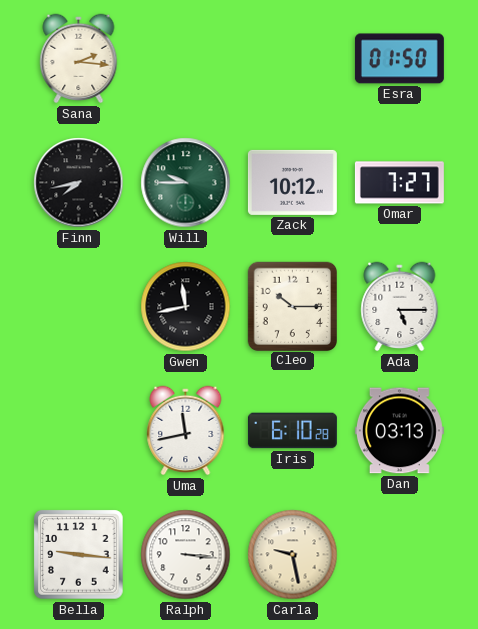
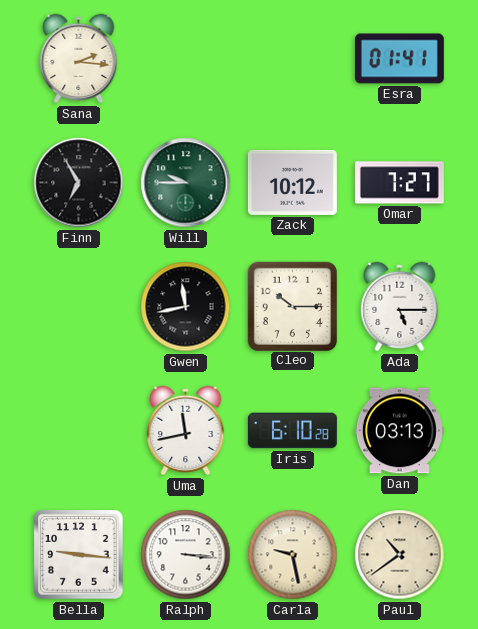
Esra: 01:50 -> 01:41
Finn: 7:43 -> 6:55
Paul: none -> 10:39
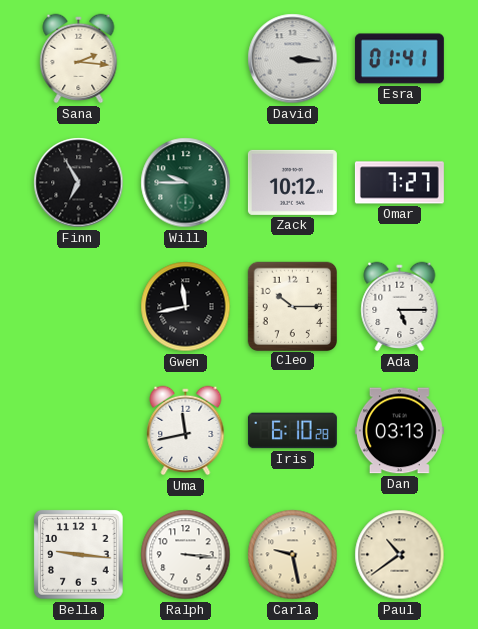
David: none -> 3:16
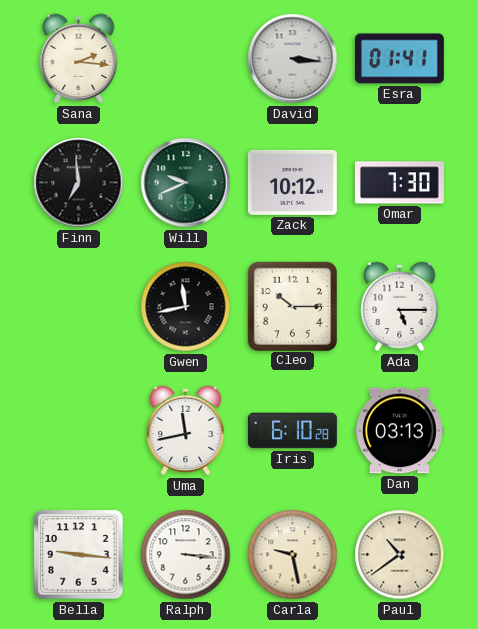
Finn: 6:55 -> 6:59
Will: 9:45 -> 9:41
Omar: 7:27 -> 7:30
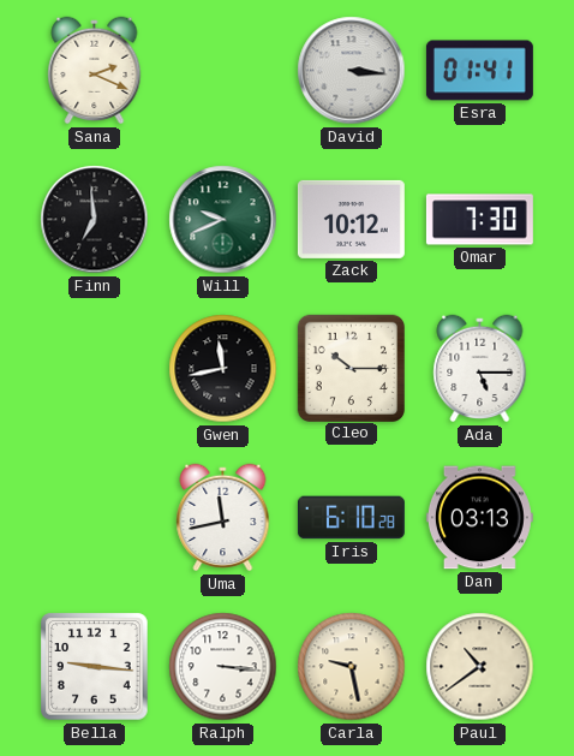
Sana: 2:16 -> 2:19
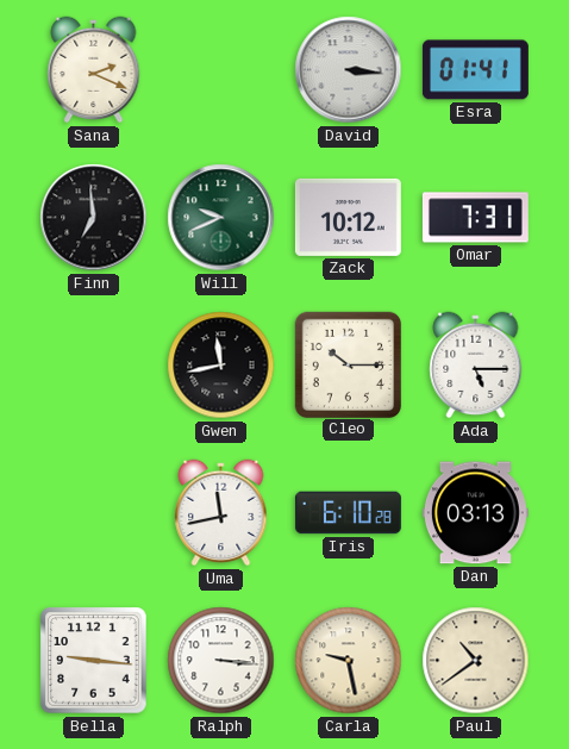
Omar: 7:30 -> 7:31
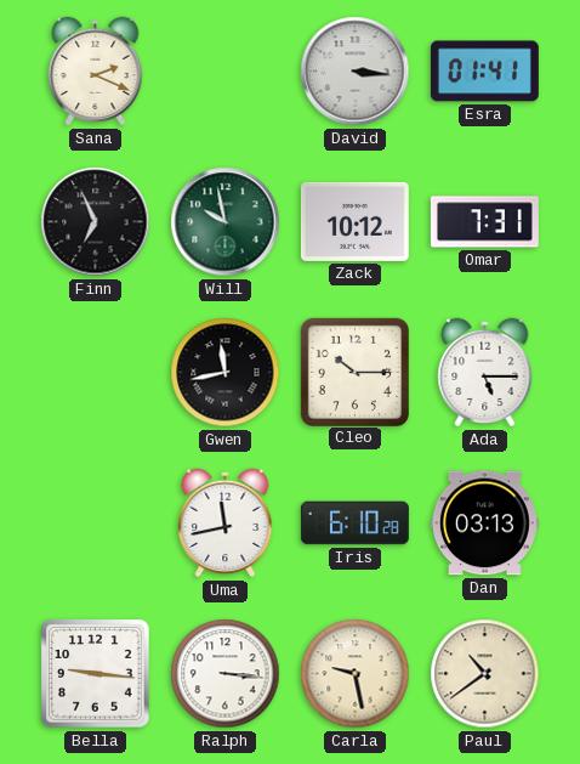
Finn: 6:59 -> 6:56
Will: 9:41 -> 9:58
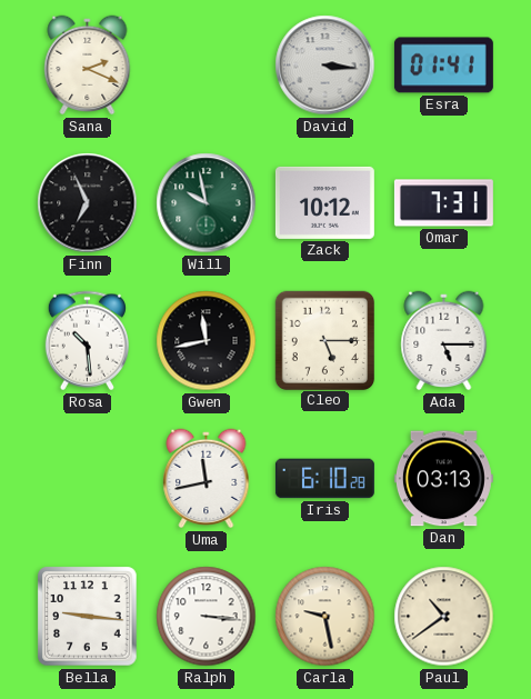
Rosa: none -> 10:29
Cleo: 10:15 -> 5:15
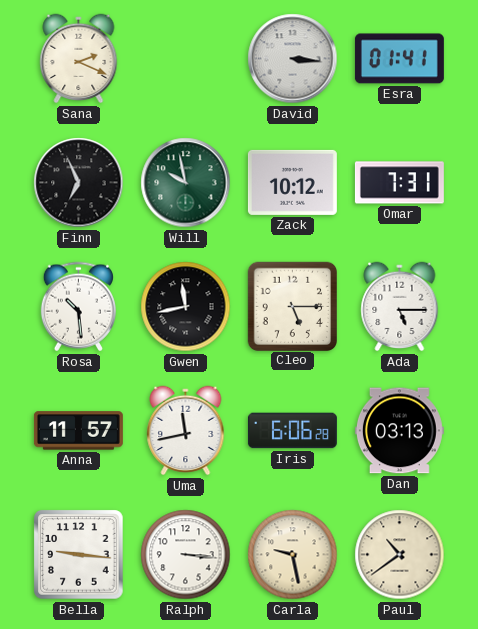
Anna: none -> 11:57
Iris: 6:10 -> 6:06
